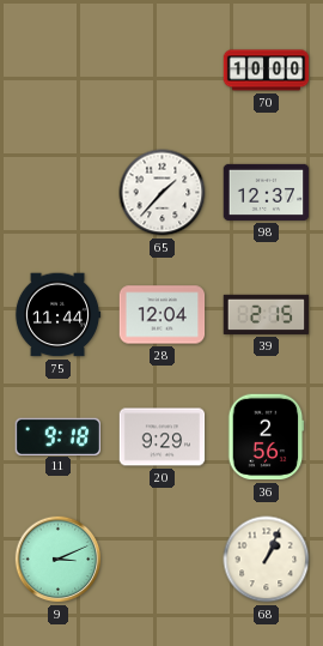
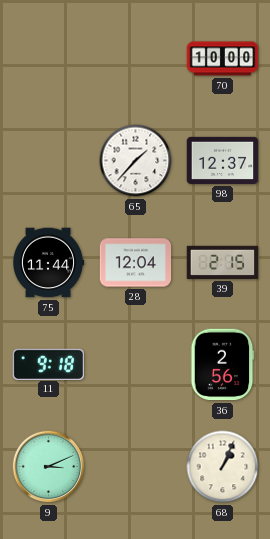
20: 9:29 -> none
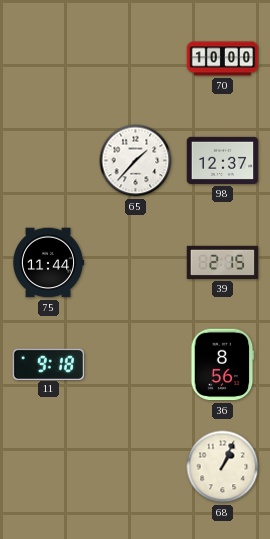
28: 12:04 -> none
36: 2:56 -> 8:56
9: 3:11 -> none
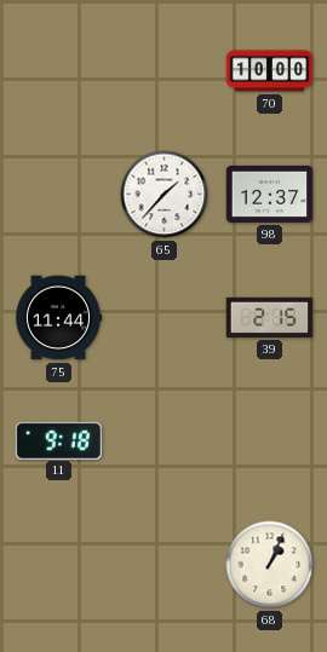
36: 8:56 -> none
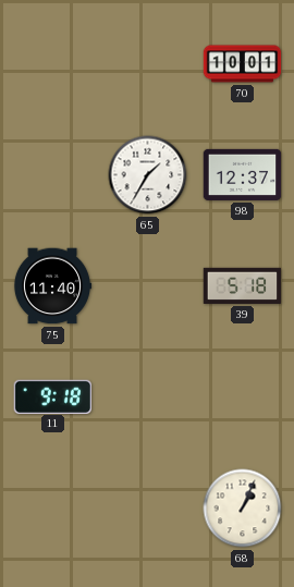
70: 10:00 -> 10:01
65: 1:37 -> 1:35
75: 11:44 -> 11:40
39: 2:15 -> 5:18
